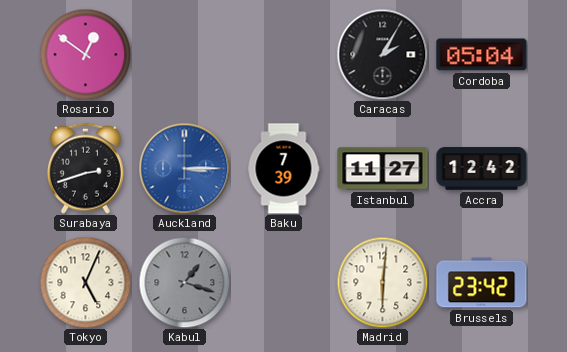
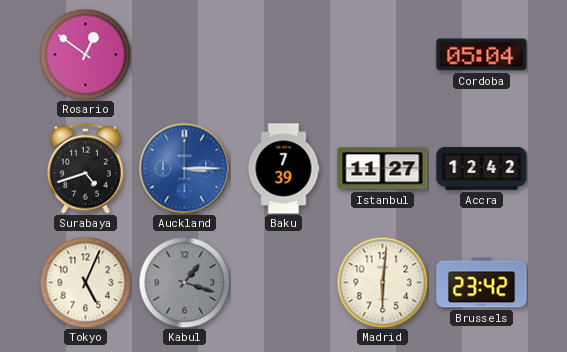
Caracas: 2:05 -> none
Surabaya: 2:42 -> 4:42
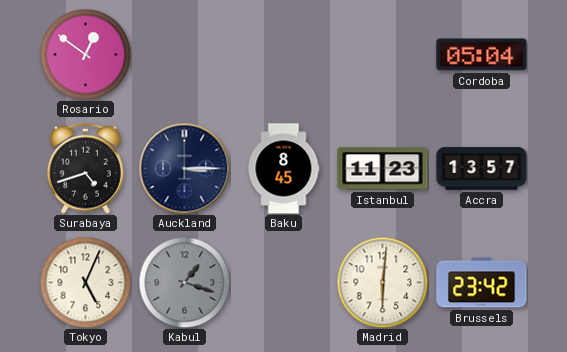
Auckland dial: blue -> navy
Baku: 7:39 -> 8:45
Istanbul: 11:27 -> 11:23
Accra: 12:42 -> 13:57
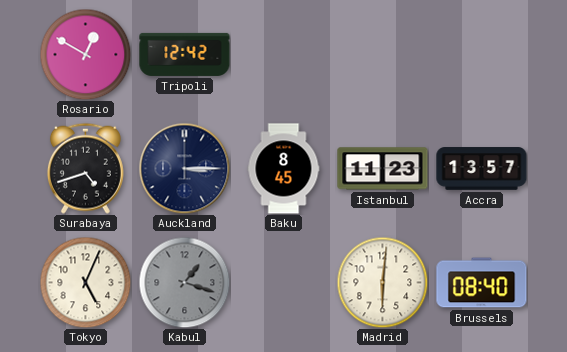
Rosario: 12:51 -> 12:50
Tripoli: none -> 12:42
Cordoba: 05:04 -> none
Brussels: 23:42 -> 08:40
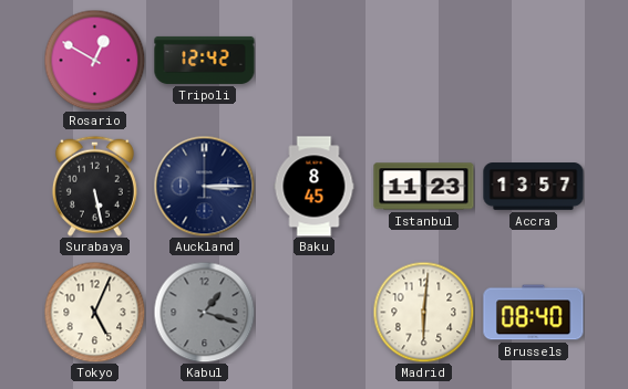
Surabaya: 4:42 -> 5:28
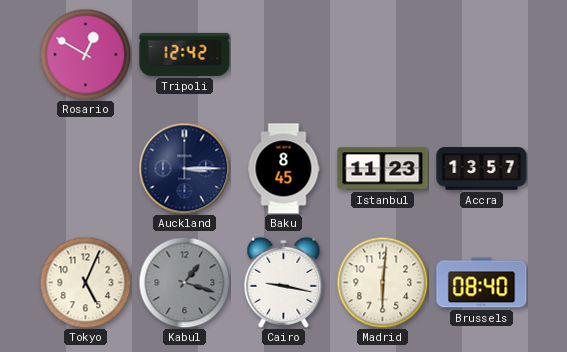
Surabaya: 5:28 -> none
Cairo: none -> 9:17
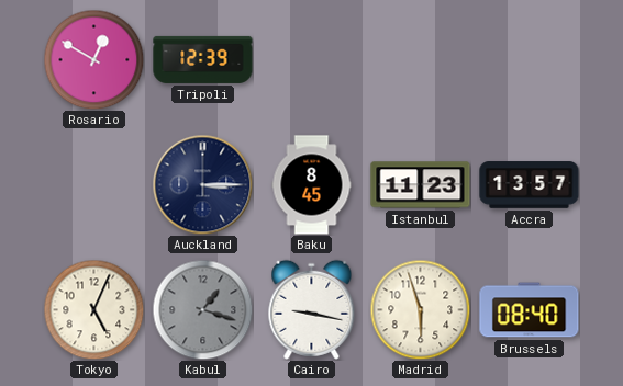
Tripoli: 12:42 -> 12:39
Madrid: 6:01 -> 5:57
